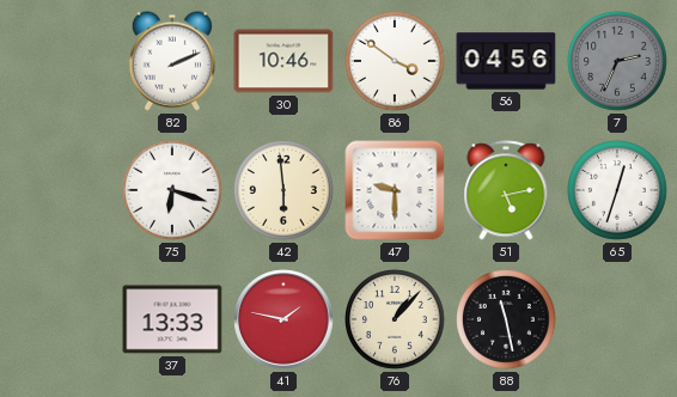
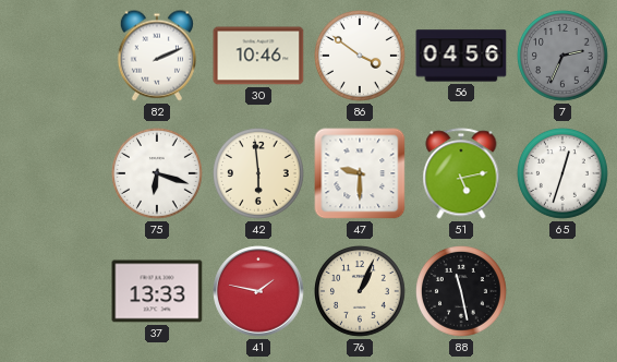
76: 1:07 -> 1:04
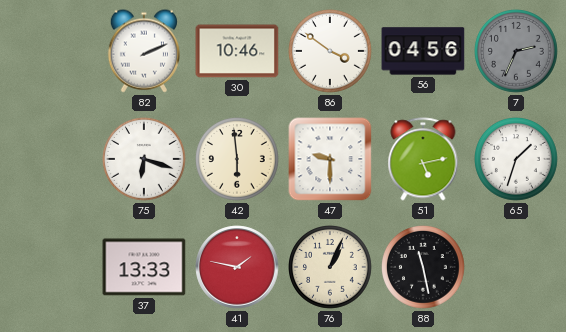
65: 12:33 -> 1:33
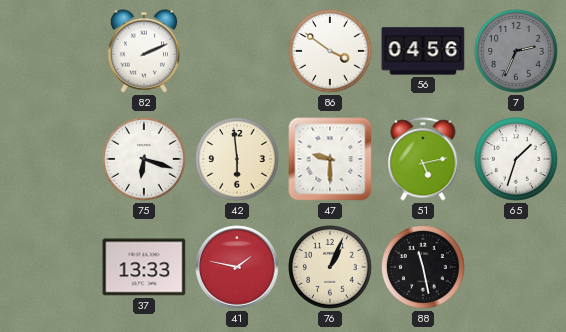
30: 10:46 -> none
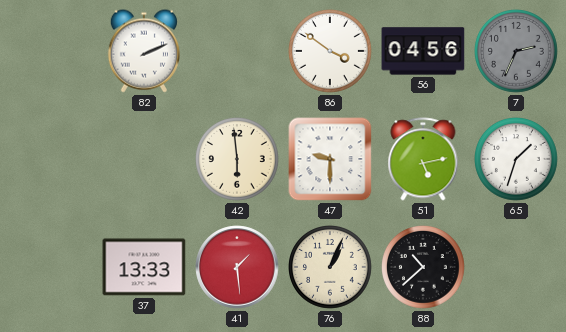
75: 6:18 -> none
41: 1:47 -> 1:29
88: 11:28 -> 10:38
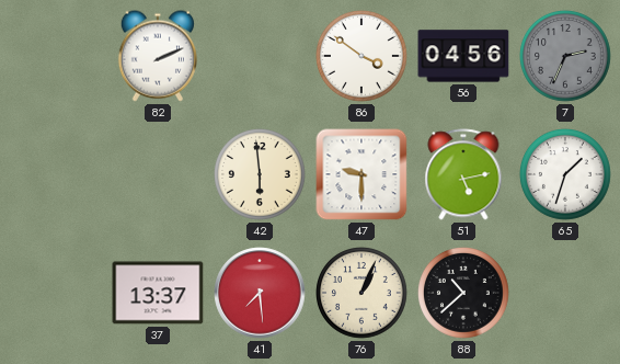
37: 13:33 -> 13:37
41: 1:29 -> 7:29
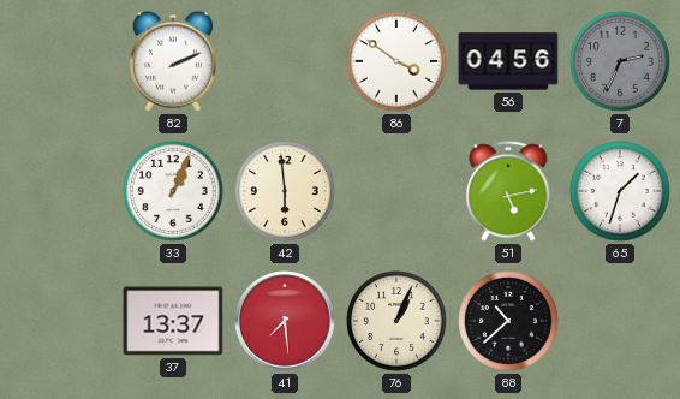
33: none -> 1:04
47: 9:30 -> none
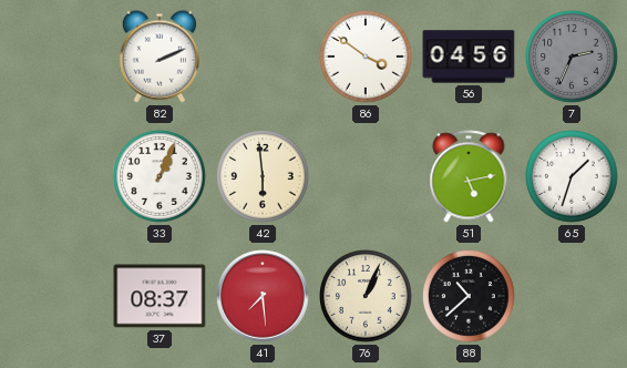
37: 13:37 -> 08:37
